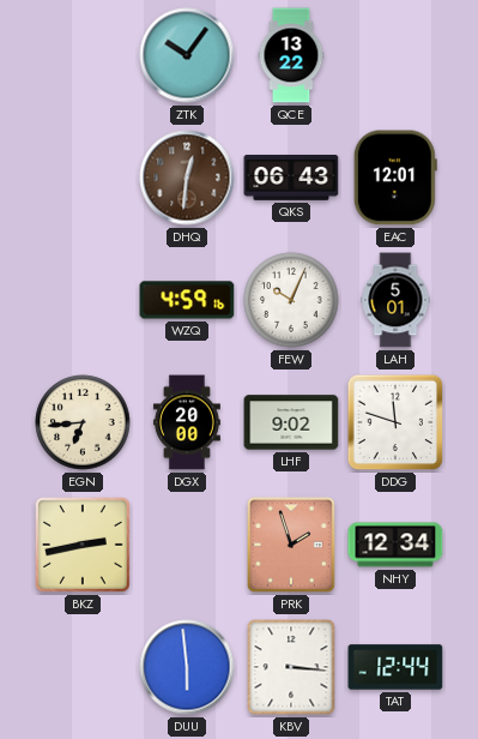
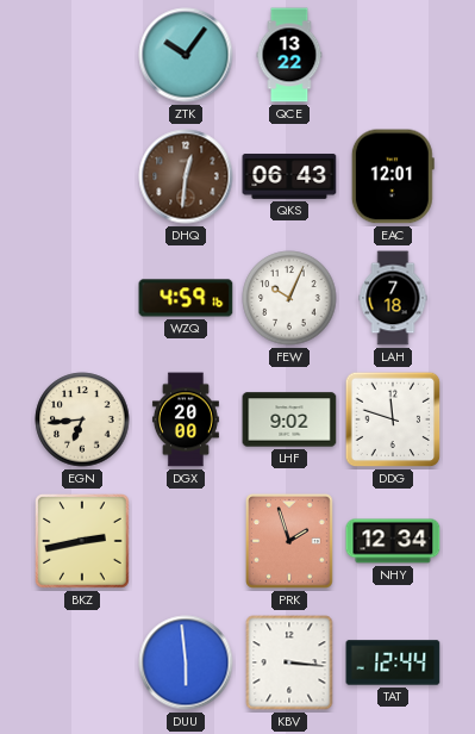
LAH: 5:01 -> 7:18
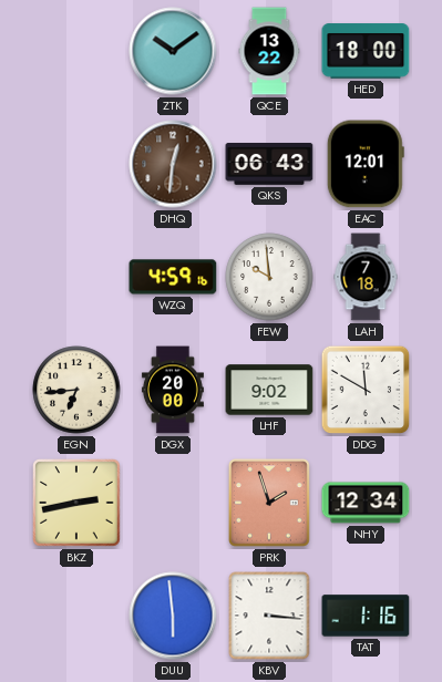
ZTK: 10:06 -> 10:09
HED: none -> 18:00
FEW: 10:04 -> 9:59
DDG: 11:48 -> 11:50
TAT: 12:44 -> 1:16
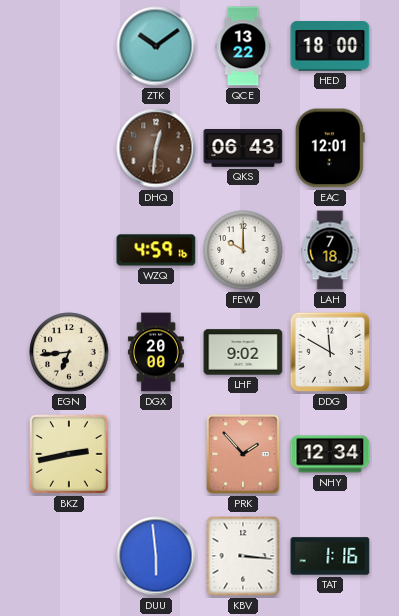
FEW: 9:59 -> 10:00
PRK: 1:57 -> 1:53
